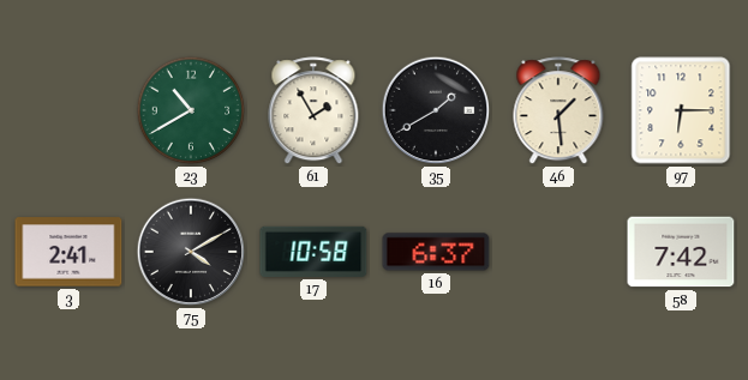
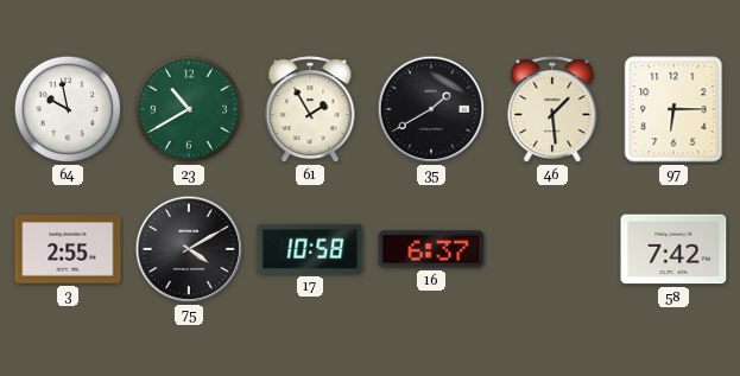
64: none -> 9:58
3: 2:41 -> 2:55
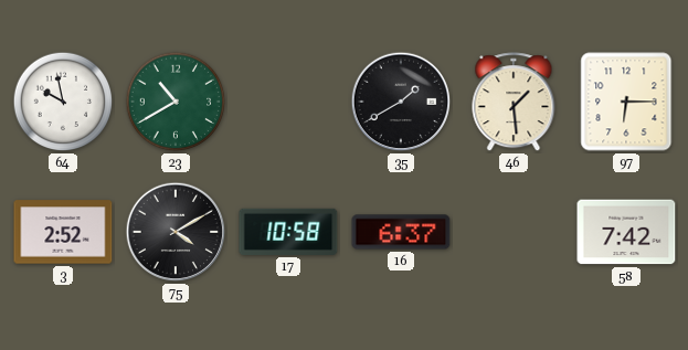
61: 1:55 -> none
3: 2:55 -> 2:52
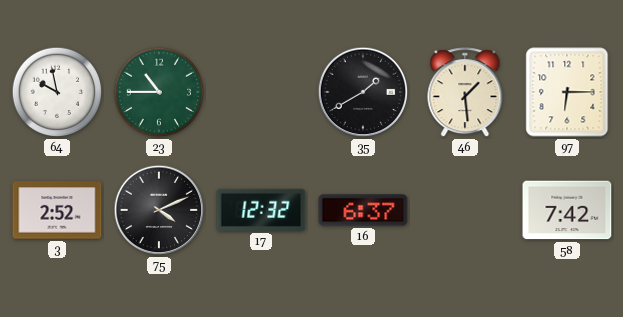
23: 10:40 -> 10:45
75: 4:10 -> 4:11
17: 10:58 -> 12:32
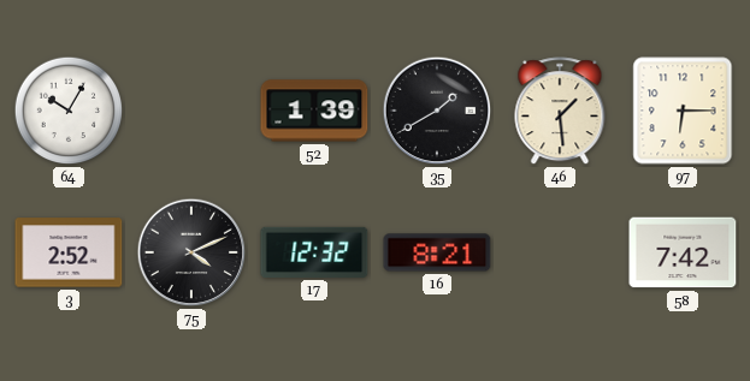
64: 9:58 -> 10:05
23: 10:45 -> none
52: none -> 1:39
16: 6:37 -> 8:21
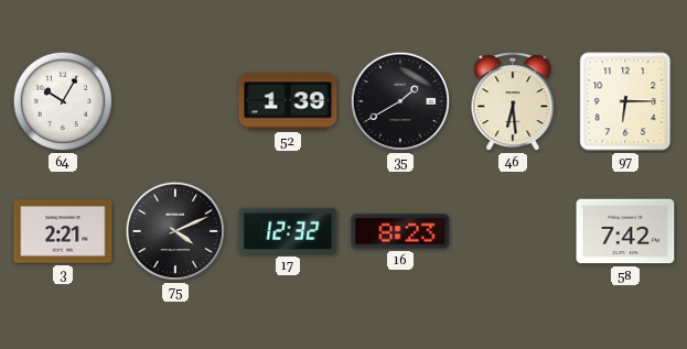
46: 1:29 -> 6:29
3: 2:52 -> 2:21
16: 8:21 -> 8:23
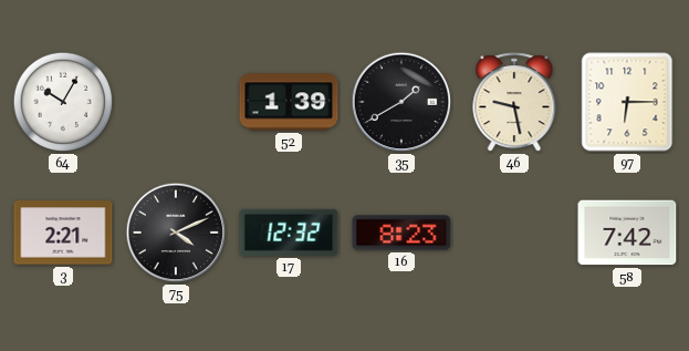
46: 6:29 -> 9:28
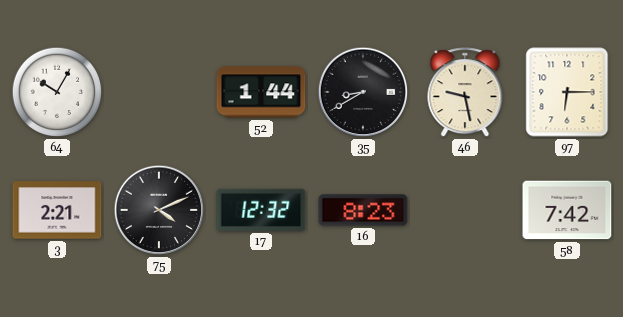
52: 1:39 -> 1:44
35: 1:40 -> 8:40
